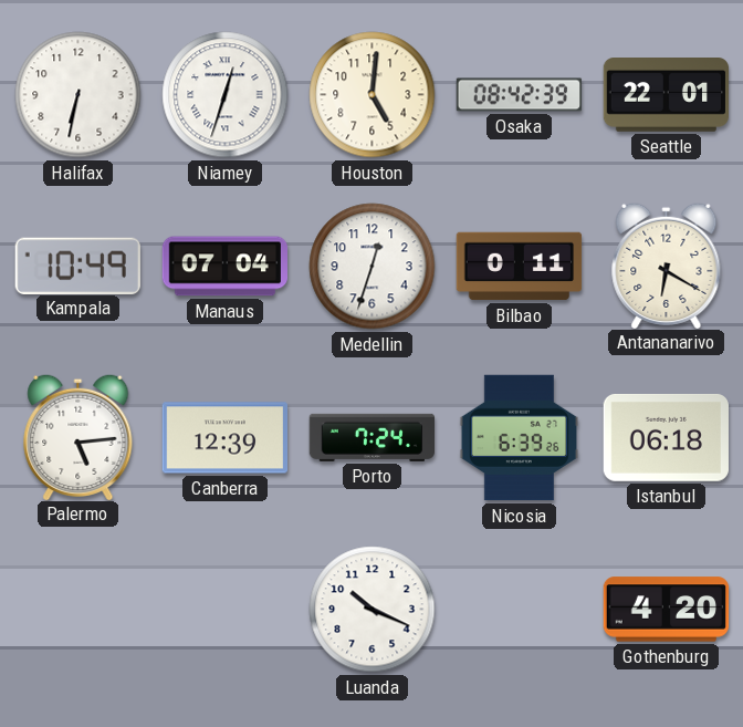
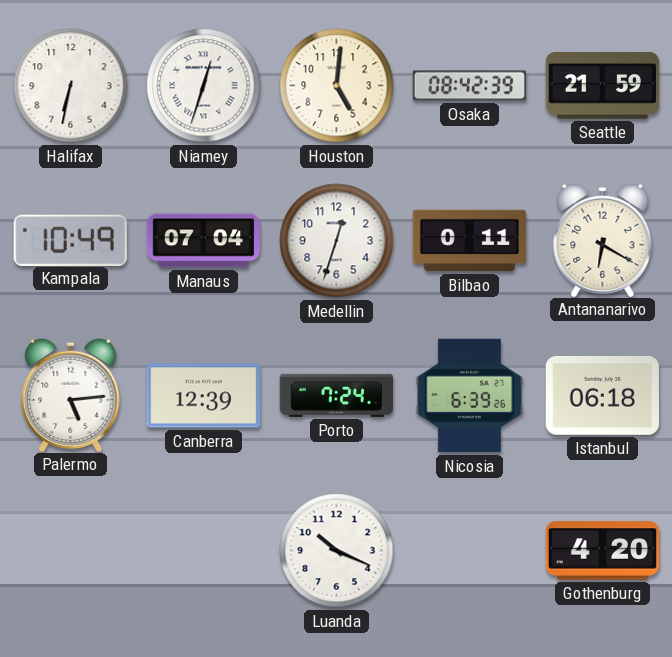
Seattle: 22:01 -> 21:59
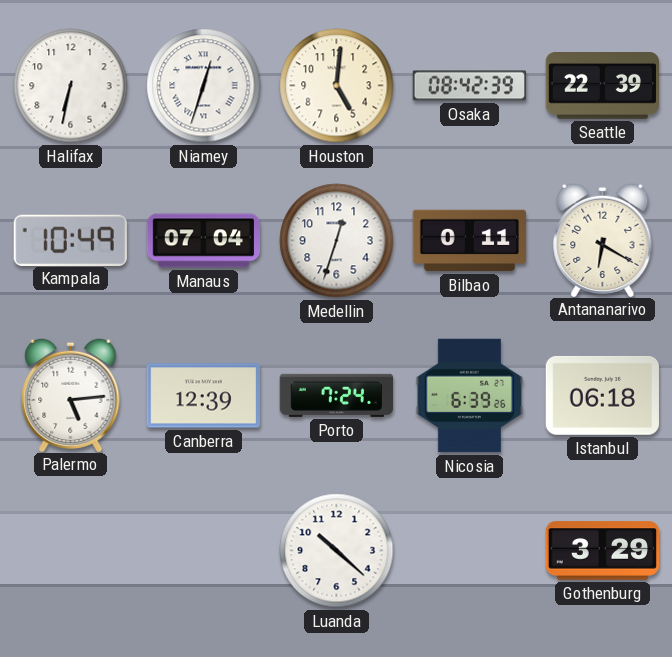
Seattle: 21:59 -> 22:39
Luanda: 10:19 -> 10:22
Gothenburg: 4:20 -> 3:29
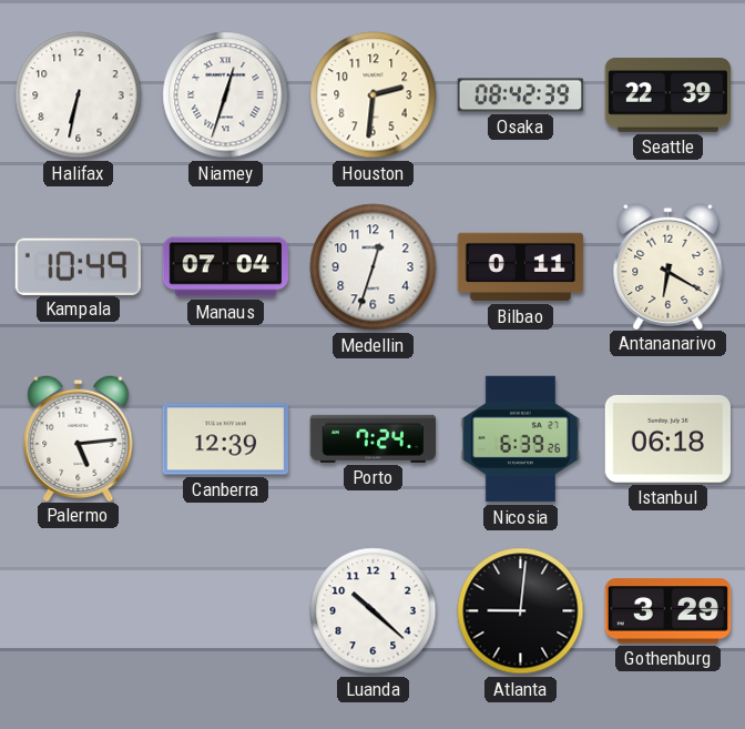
Houston: 5:01 -> 2:31
Atlanta: none -> 9:01
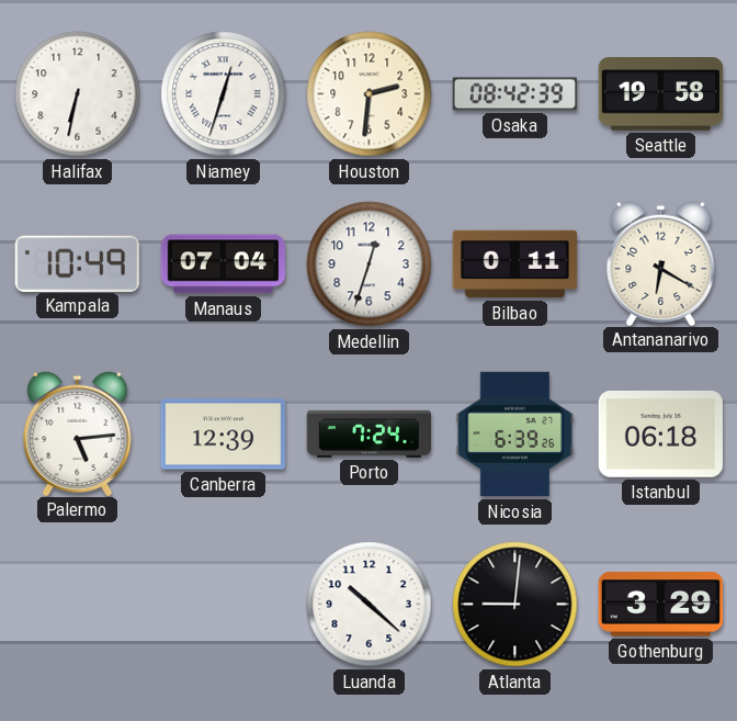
Seattle: 22:39 -> 19:58
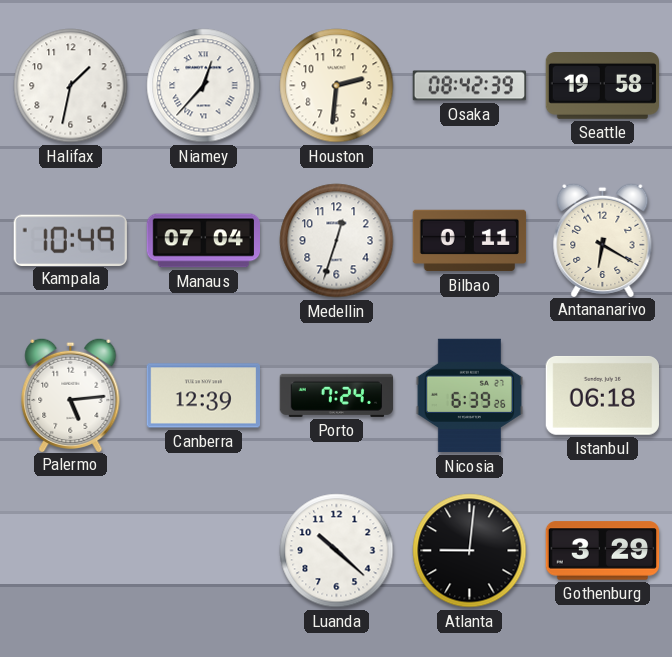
Halifax: 6:32 -> 1:32
Niamey: 12:33 -> 12:37
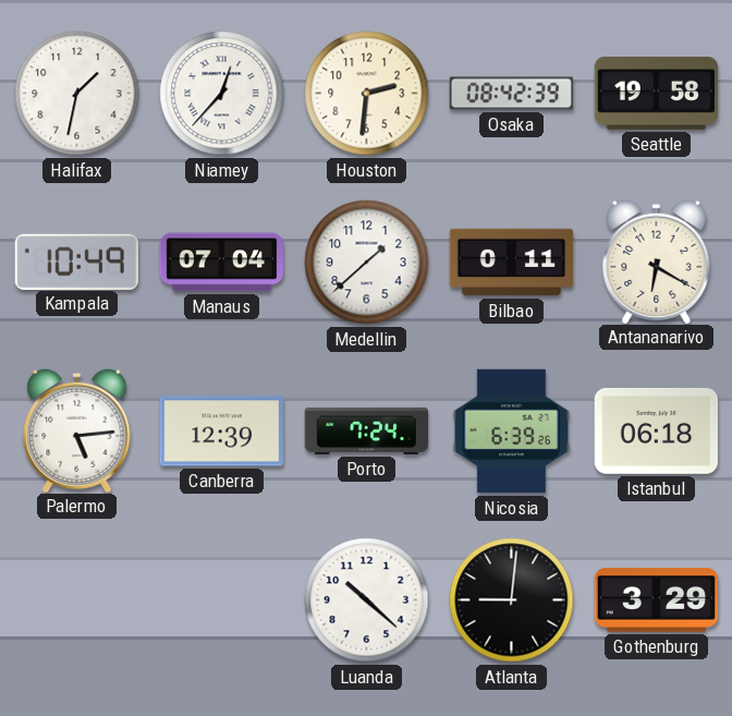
Medellin: 12:33 -> 1:38
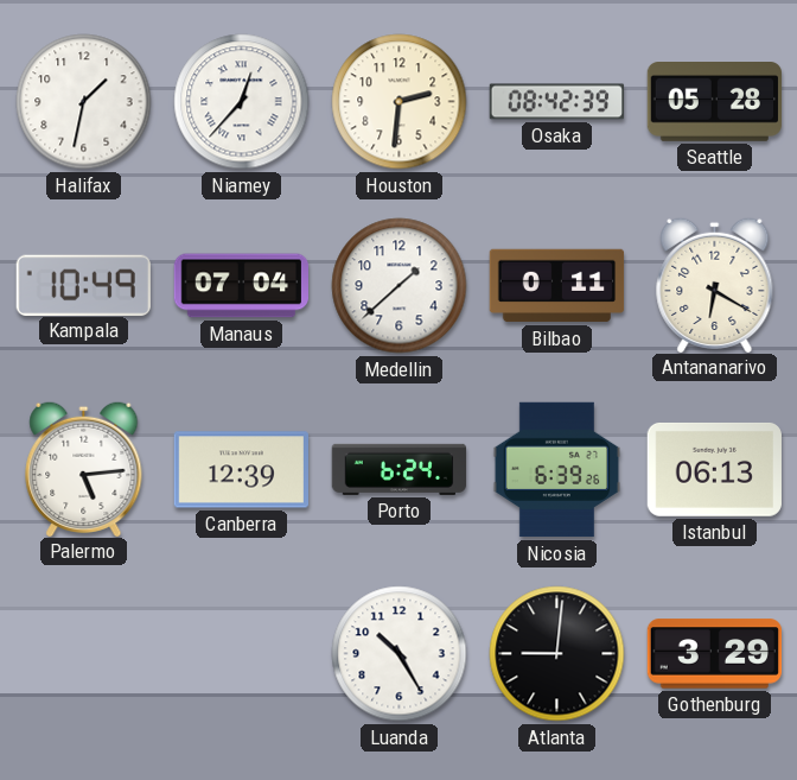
Seattle: 19:58 -> 05:28
Porto: 7:24 -> 6:24
Istanbul: 06:18 -> 06:13
Luanda: 10:22 -> 10:25
